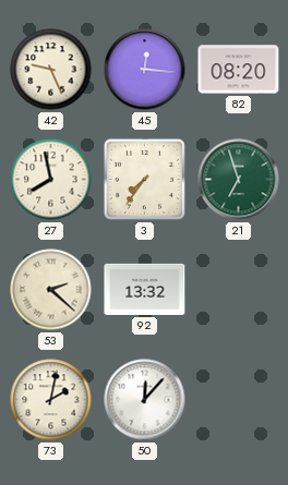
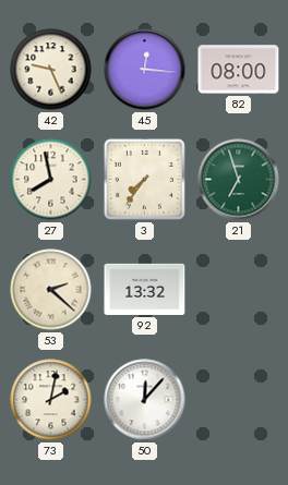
82: 08:20 -> 08:00
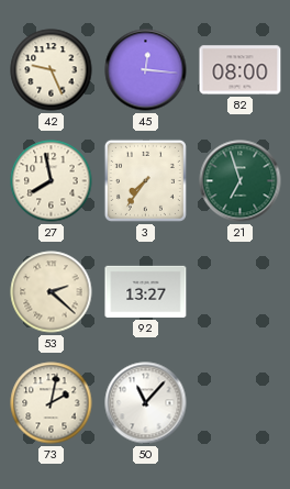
92: 13:32 -> 13:27
50: 12:07 -> 11:07
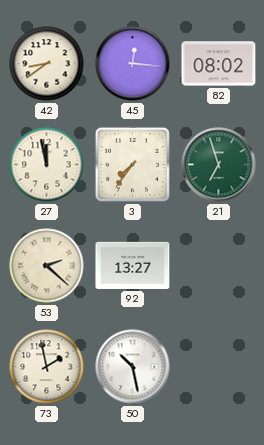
42: 9:26 -> 8:39
82: 08:00 -> 08:02
27: 7:58 -> 11:58
73: 2:02 -> 1:58
50: 11:07 -> 10:28
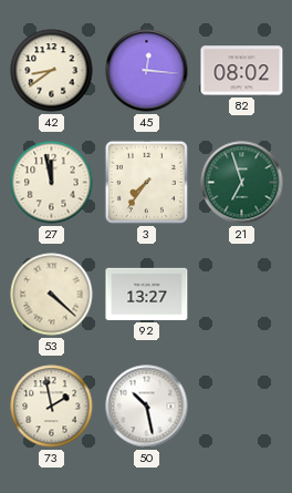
53: 2:22 -> 4:22
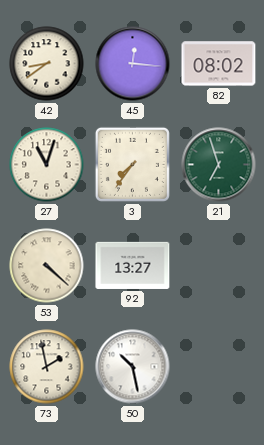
27: 11:58 -> 11:03
